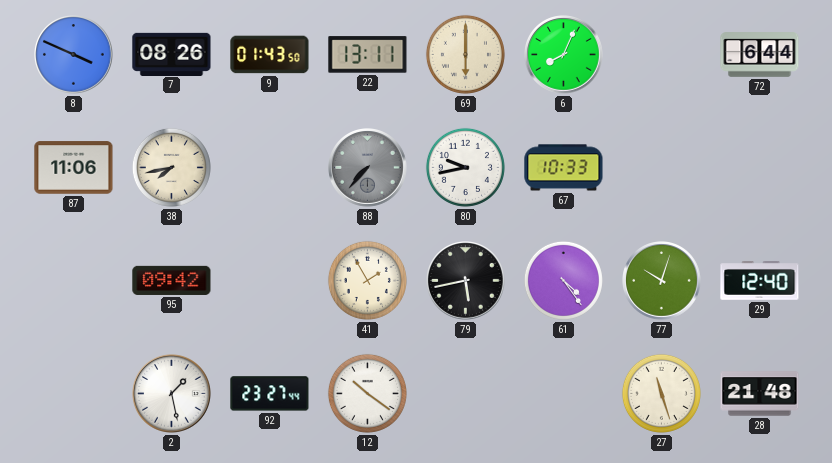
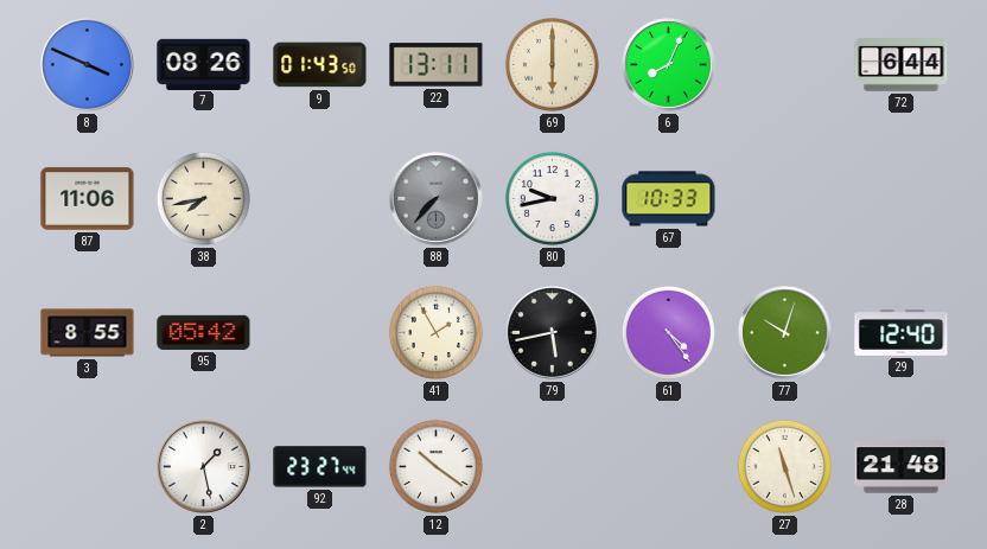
3: none -> 8:55
95: 09:42 -> 05:42
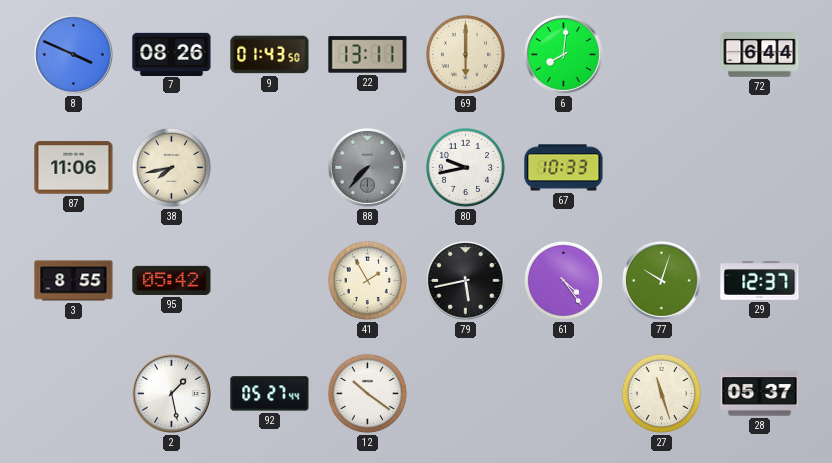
6: 8:04 -> 8:01
29: 12:40 -> 12:37
92: 23:27 -> 05:27
28: 21:48 -> 05:37
